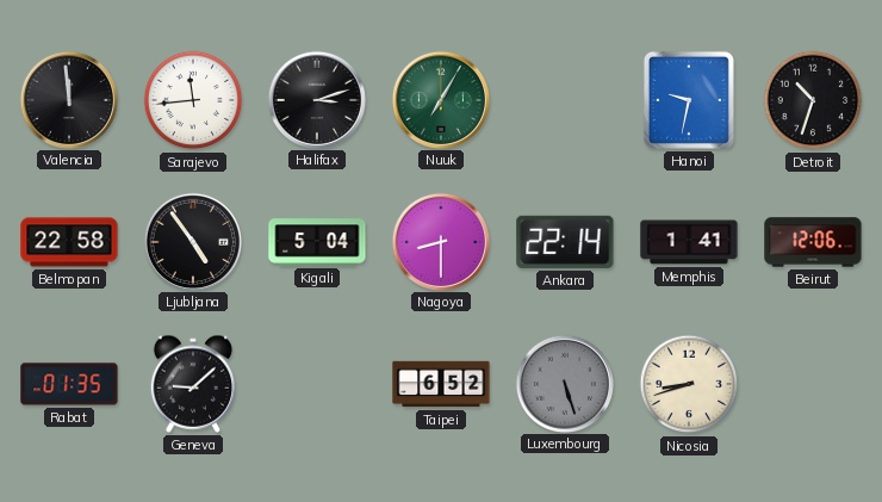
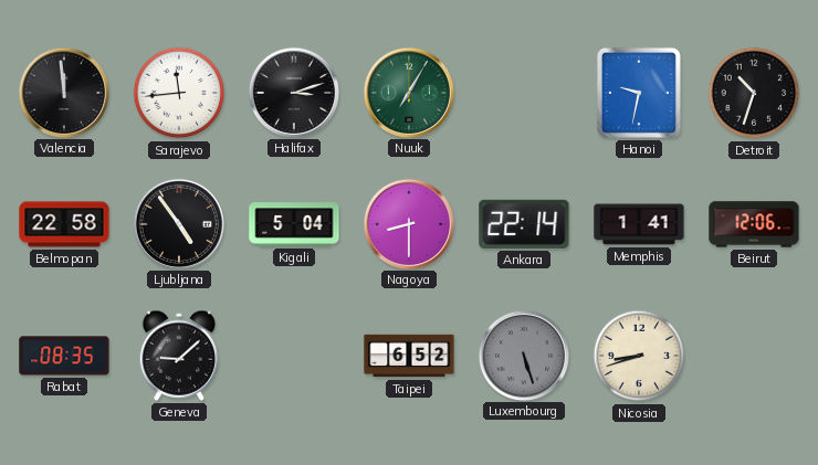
Rabat: 01:35 -> 08:35
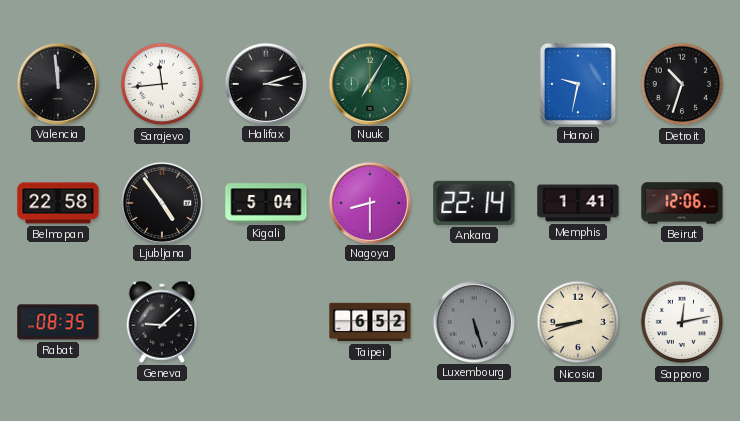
Sapporo: none -> 12:13
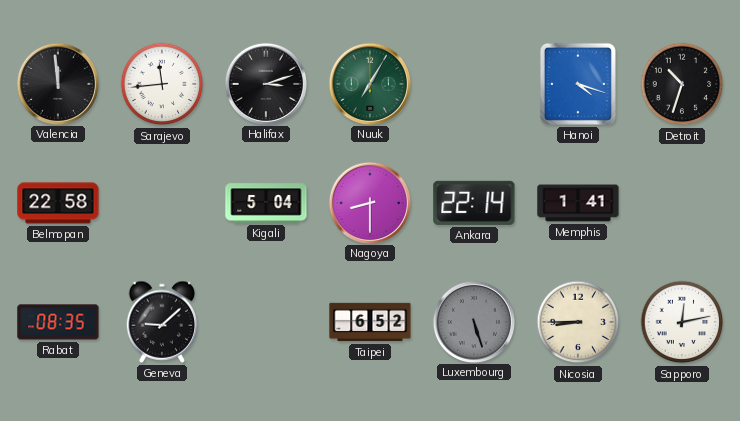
Hanoi: 9:32 -> 4:18
Ljubljana: 4:54 -> none
Beirut: 12:06 -> none
Nicosia: 8:42 -> 8:45
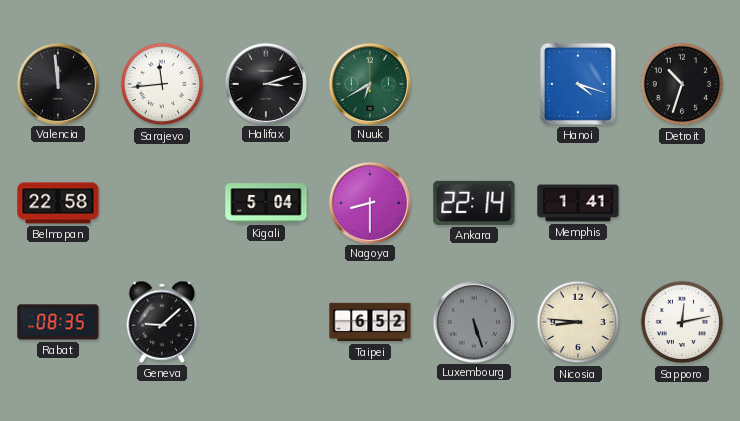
Nuuk: 7:05 -> 6:40
Nicosia: 8:45 -> 8:46
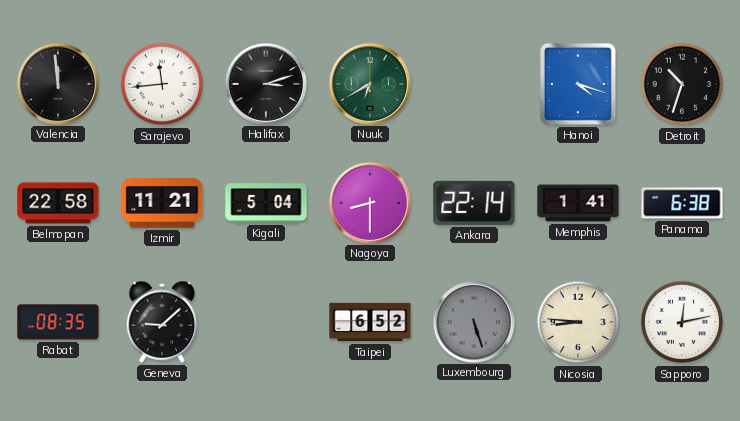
Izmir: none -> 11:21
Panama: none -> 6:38
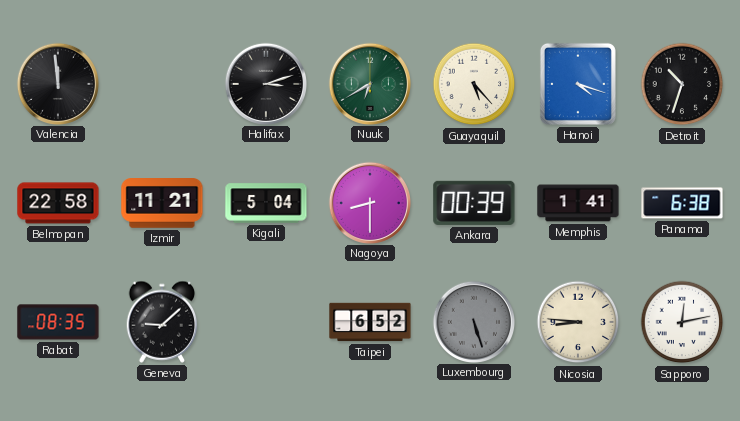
Sarajevo: 11:44 -> none
Guayaquil: none -> 5:23
Ankara: 22:14 -> 00:39
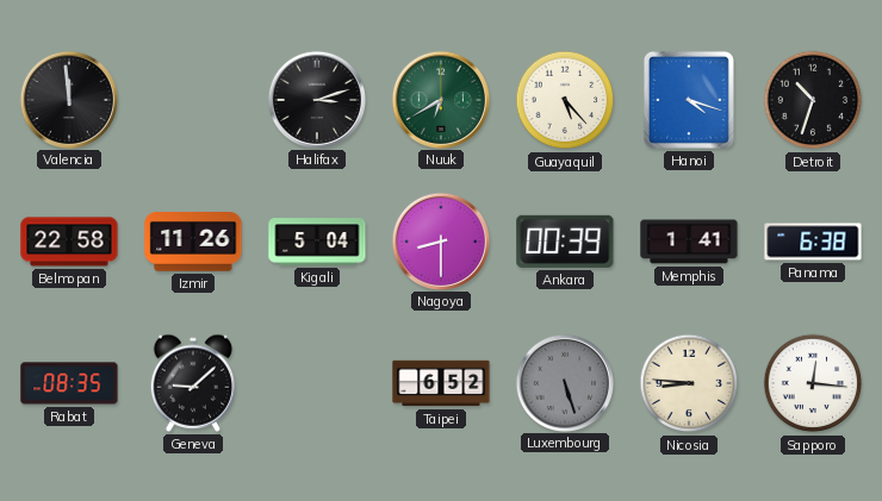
Izmir: 11:21 -> 11:26
Sapporo: 12:13 -> 12:16
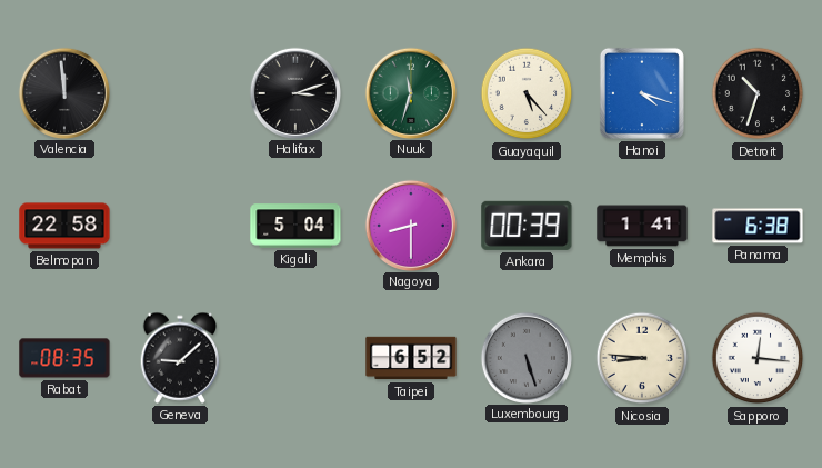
Nuuk: 6:40 -> 11:33
Izmir: 11:26 -> none
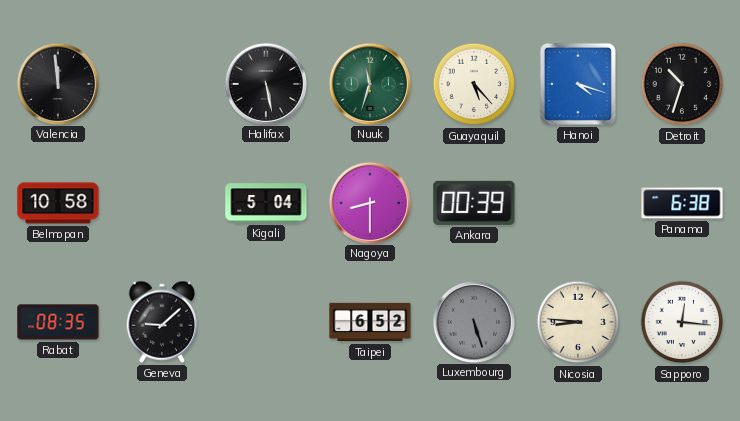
Halifax: 3:12 -> 5:28
Belmopan: 22:58 -> 10:58
Memphis: 1:41 -> none
